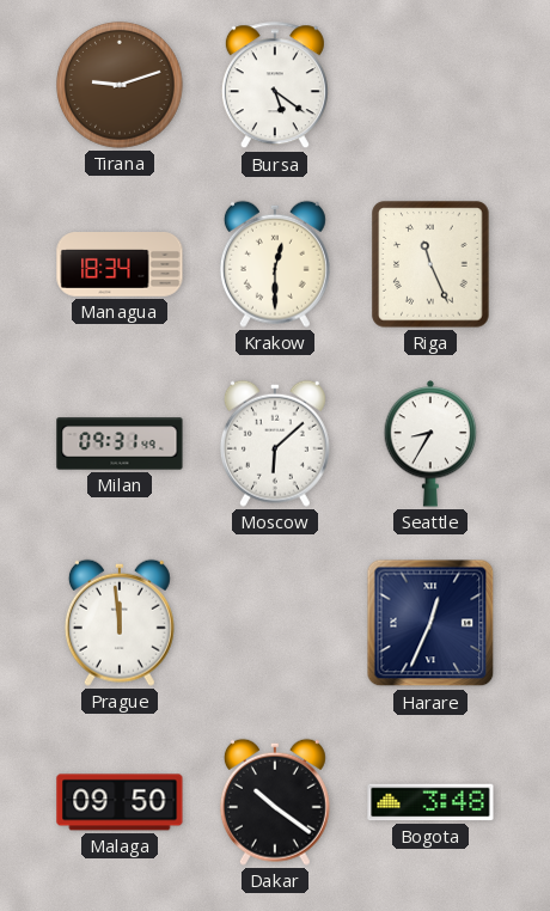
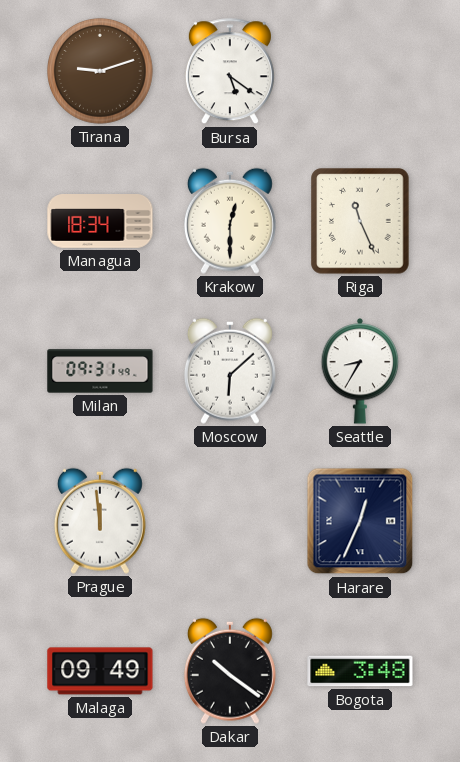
Malaga: 09:50 -> 09:49
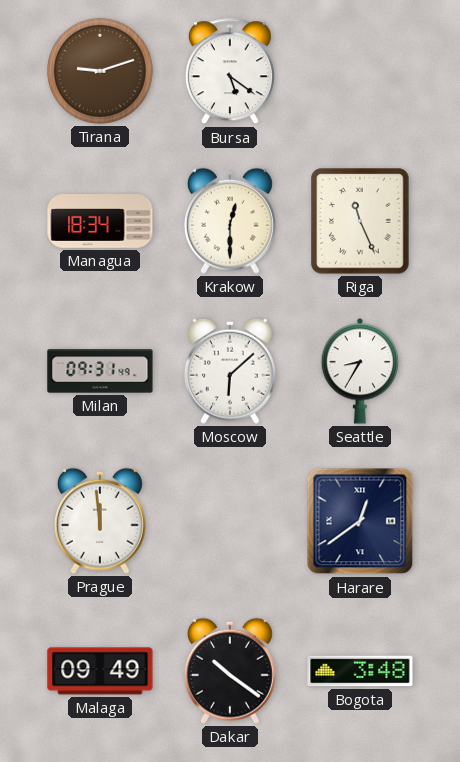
Harare: 12:34 -> 12:39
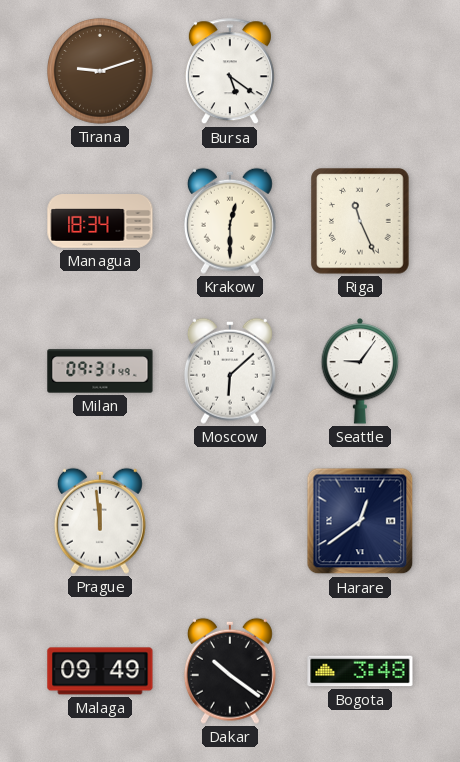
Seattle: 8:35 -> 9:06
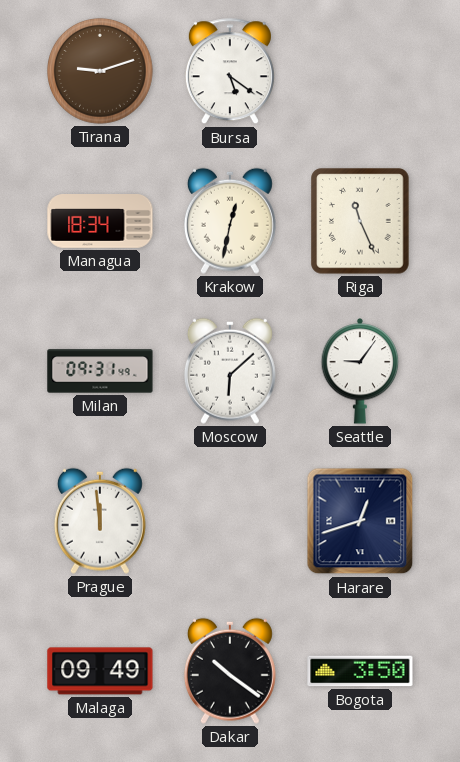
Krakow: 12:30 -> 12:32
Harare: 12:39 -> 12:42
Bogota: 3:48 -> 3:50
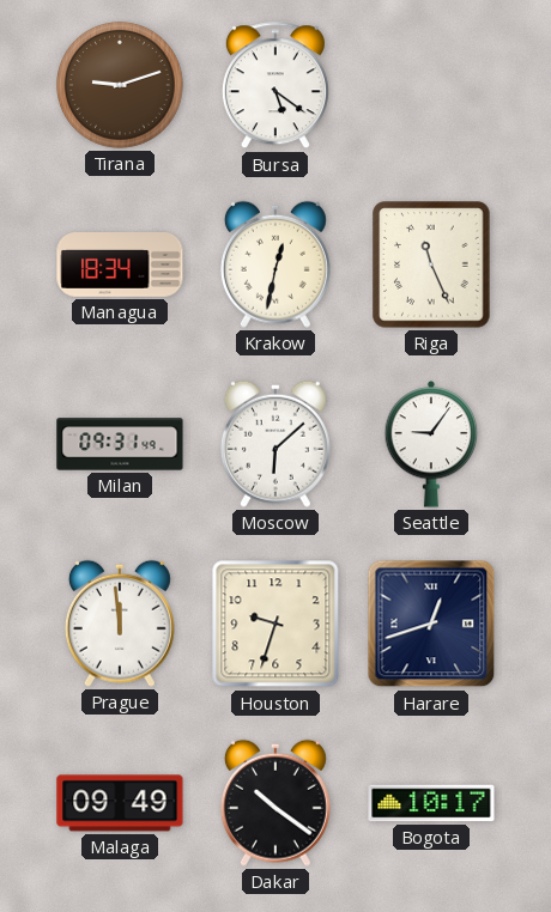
Houston: none -> 9:33
Bogota: 3:50 -> 10:17
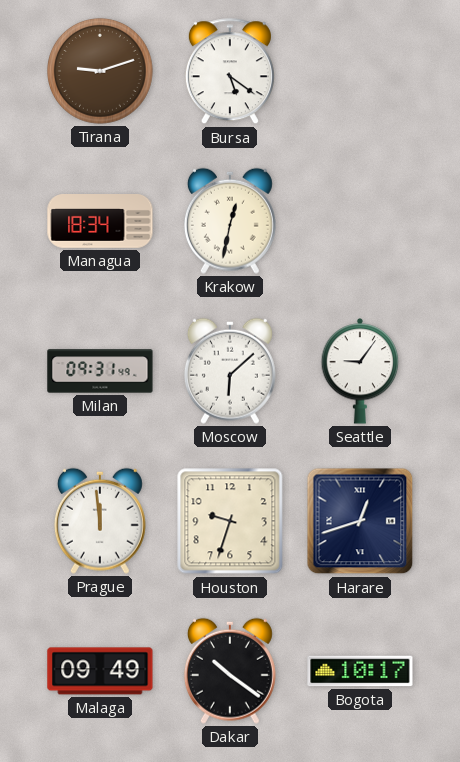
Riga: 11:26 -> none
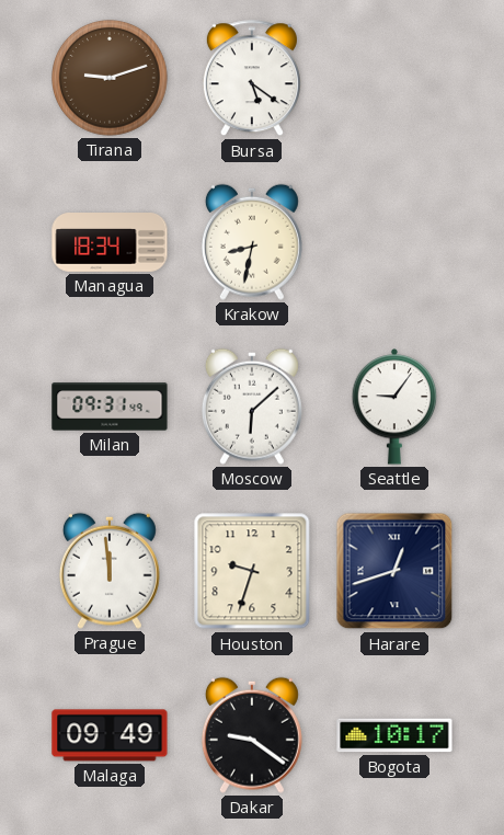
Krakow: 12:32 -> 8:32
Dakar: 10:21 -> 9:21
